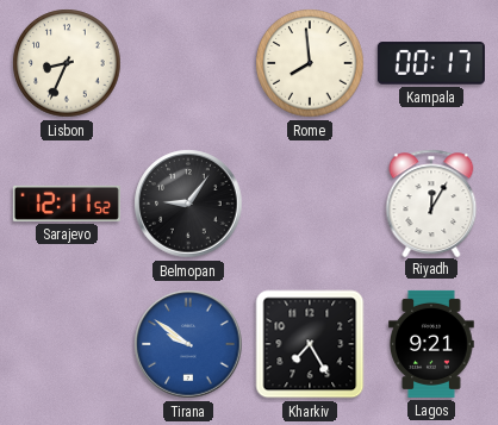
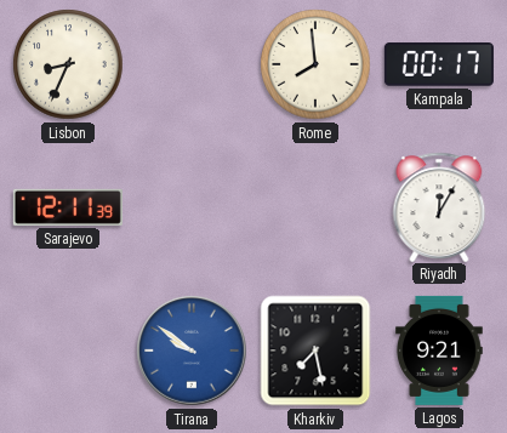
Sarajevo: 12:11:52 -> 12:11:39
Belmopan: 9:06 -> none
Kharkiv: 7:25 -> 7:28
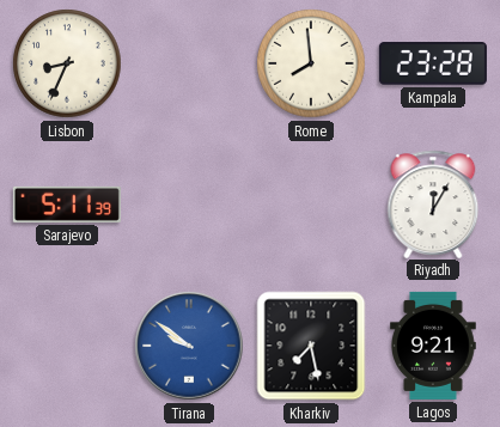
Kampala: 00:17 -> 23:28
Sarajevo: 12:11 -> 5:11
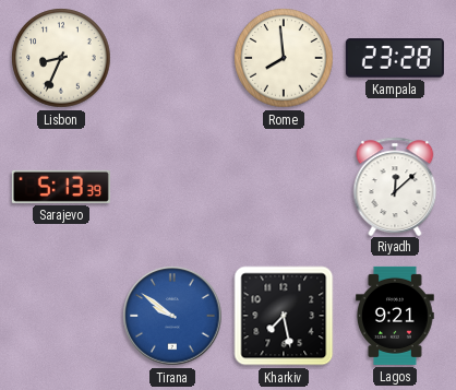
Sarajevo: 5:11 -> 5:13
Riyadh: 12:05 -> 12:08
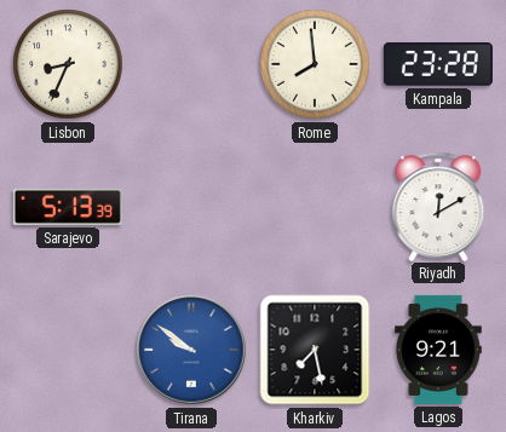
Riyadh: 12:08 -> 12:10
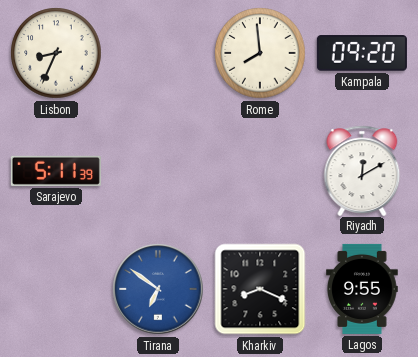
Kampala: 23:28 -> 09:20
Sarajevo: 5:13 -> 5:11
Tirana: 9:51 -> 6:51
Kharkiv: 7:28 -> 8:19
Lagos: 9:21 -> 9:55
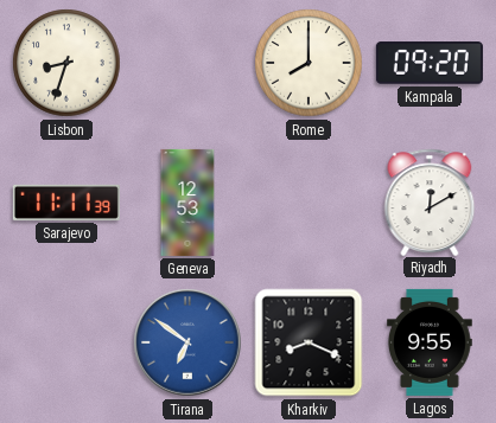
Lisbon: 8:34 -> 8:33
Rome: 7:59 -> 8:00
Sarajevo: 5:11 -> 11:11
Geneva: none -> 12:53
